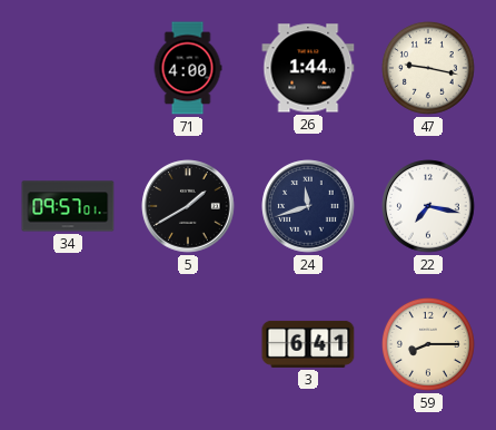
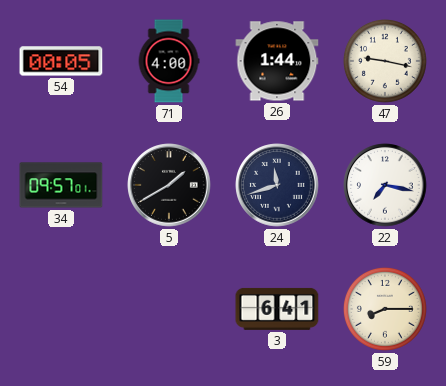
54: none -> 00:05
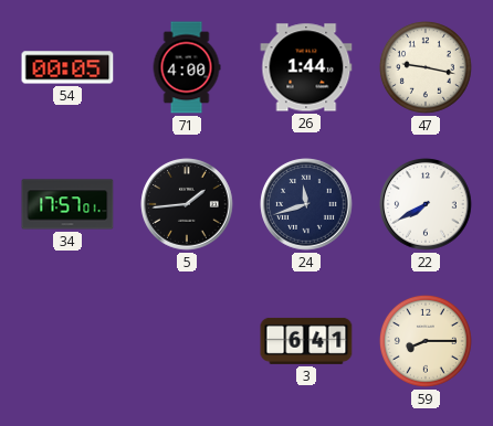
34: 09:57 -> 17:57
5: 1:40 -> 1:44
22: 7:17 -> 7:40
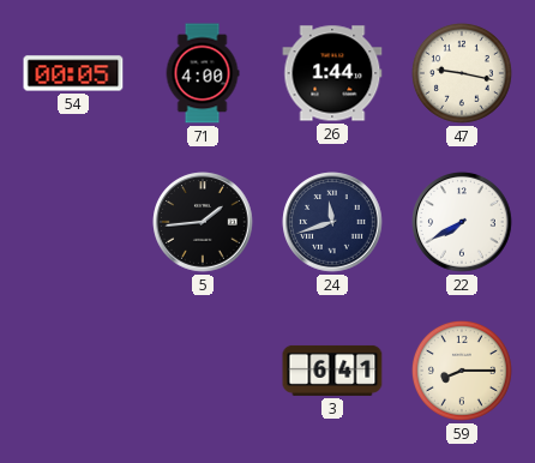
34: 17:57 -> none
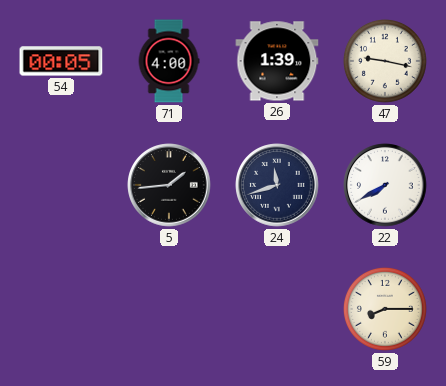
26: 1:44 -> 1:39
3: 6:41 -> none
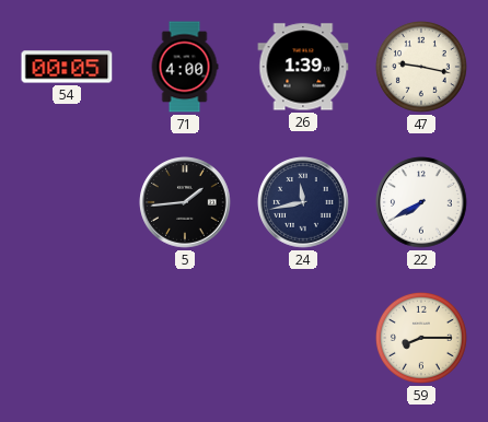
24: 11:42 -> 11:43
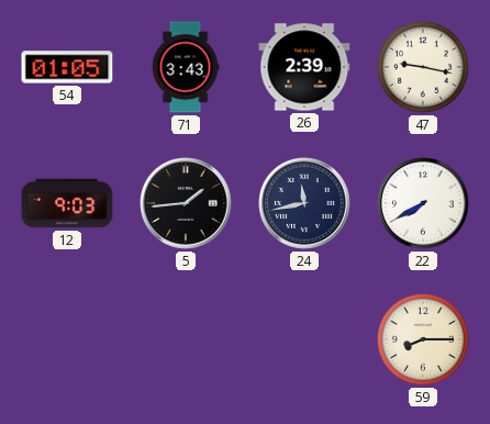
54: 00:05 -> 01:05
71: 4:00 -> 3:43
26: 1:39 -> 2:39
12: none -> 9:03
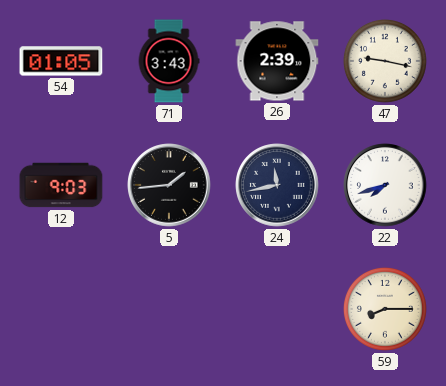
22: 7:40 -> 7:42
